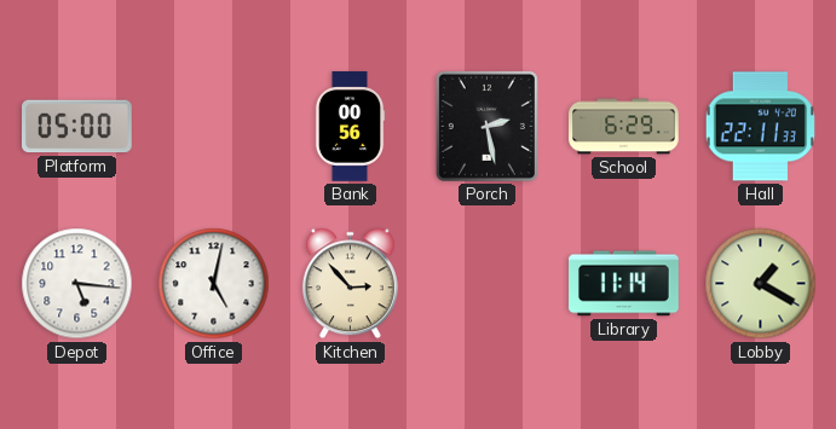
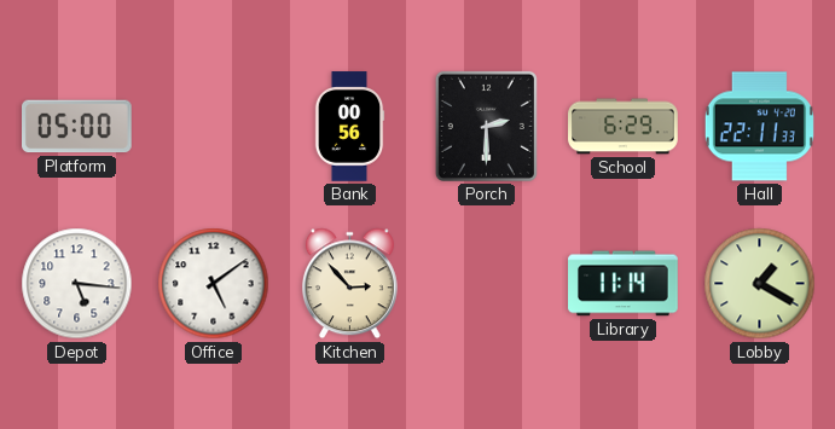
Porch: 2:28 -> 2:30
Office: 5:02 -> 5:09
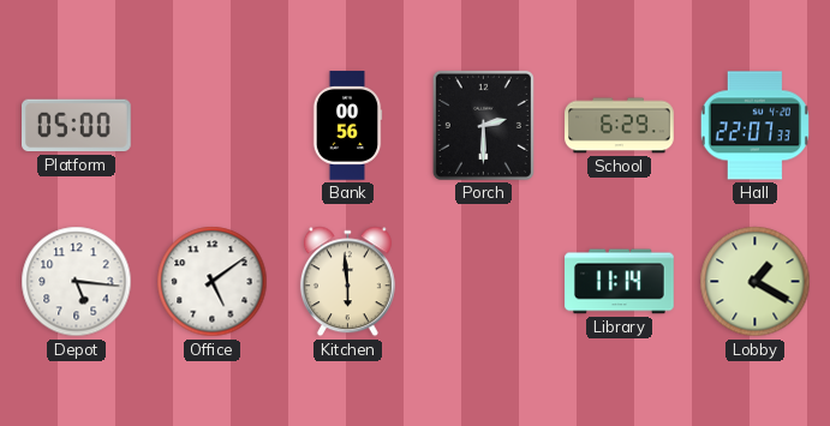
Hall: 22:11 -> 22:07
Kitchen: 2:53 -> 5:59
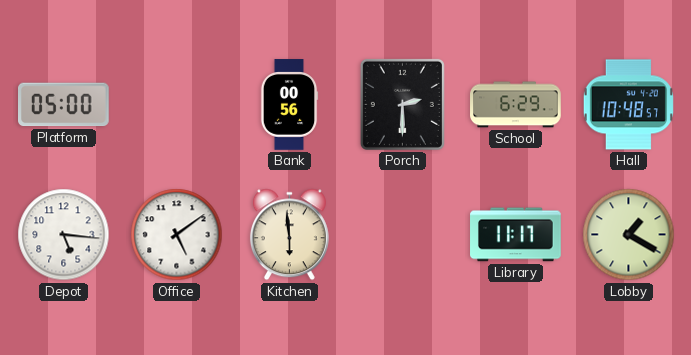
Hall: 22:07 -> 10:48
Library: 11:14 -> 11:17
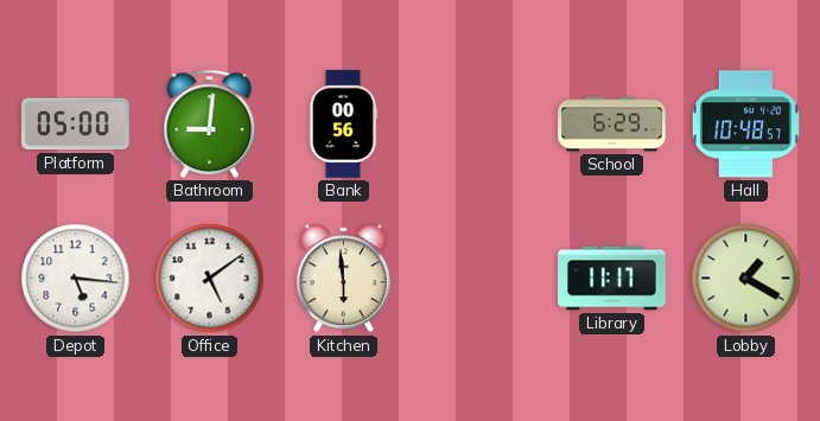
Bathroom: none -> 9:01
Porch: 2:30 -> none
